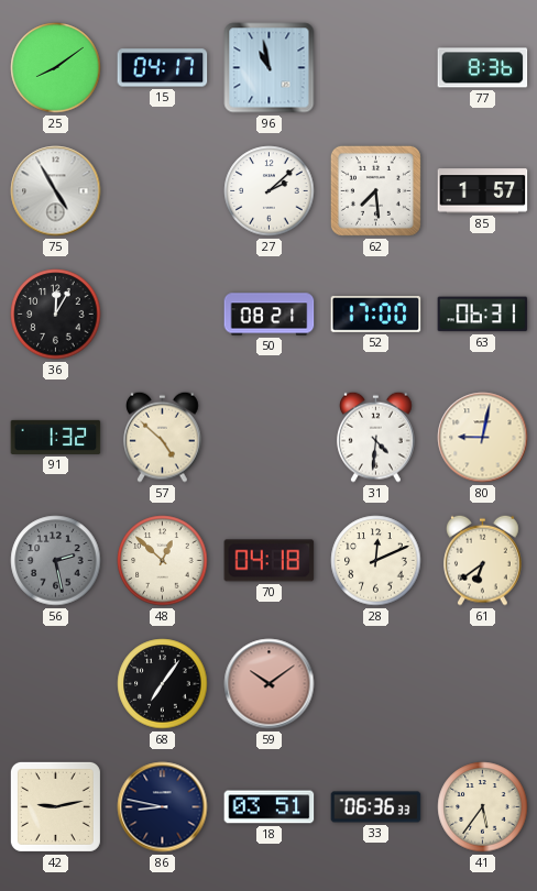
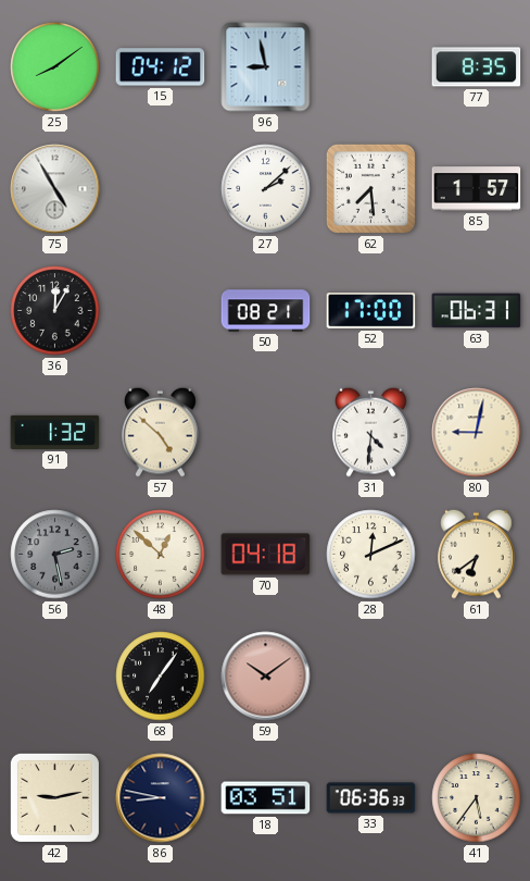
15: 04:17 -> 04:12
96: 10:58 -> 8:58
77: 8:36 -> 8:35
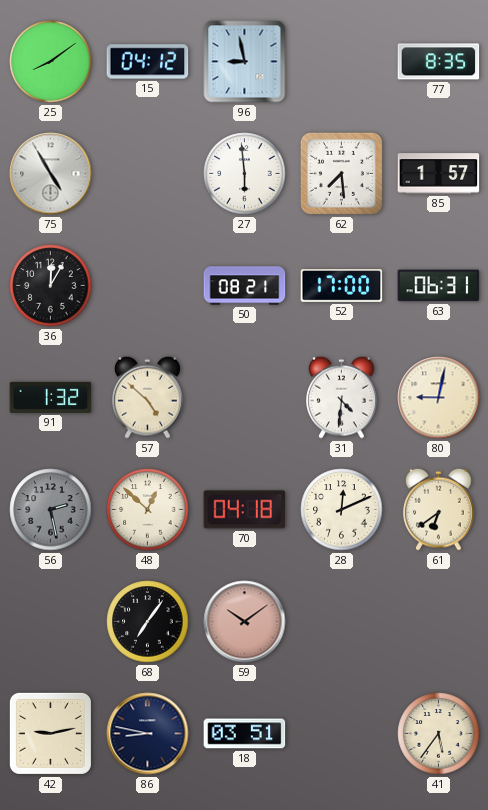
27: 2:08 -> 5:59
33: 06:36 -> none
